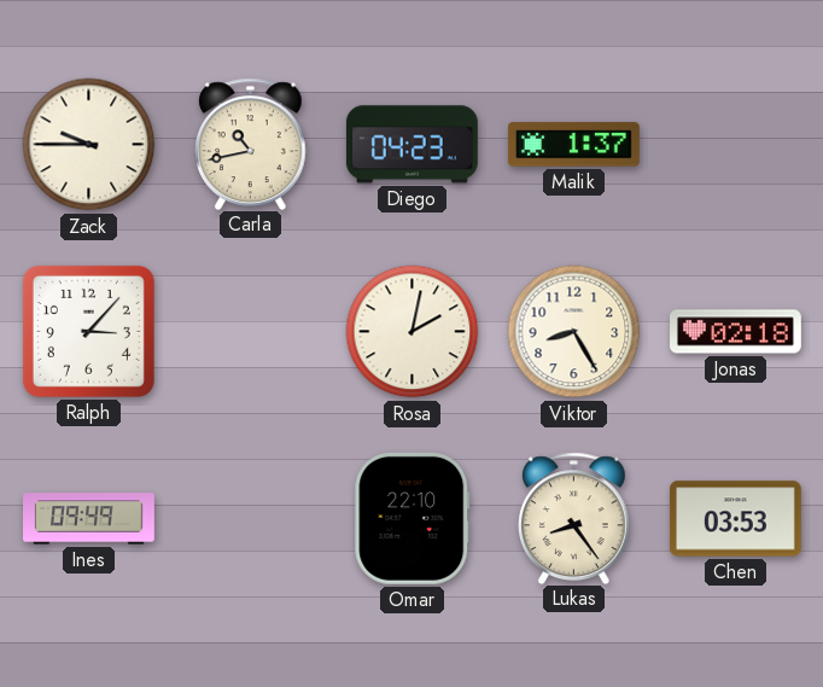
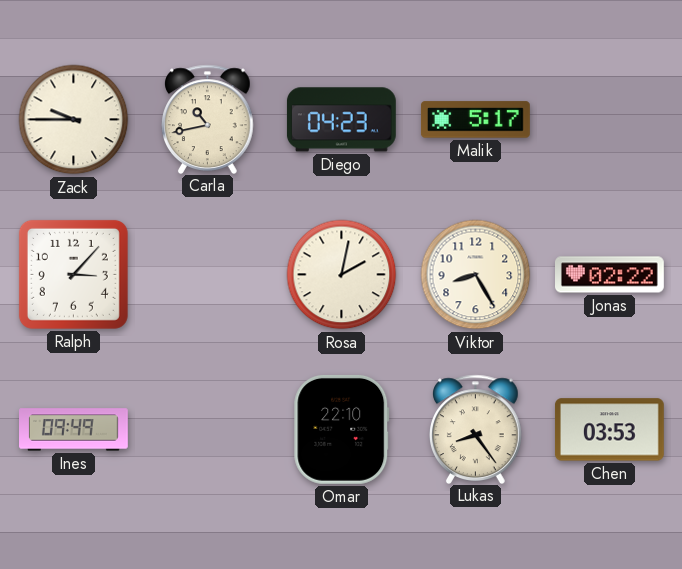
Malik: 1:37 -> 5:17
Jonas: 02:18 -> 02:22
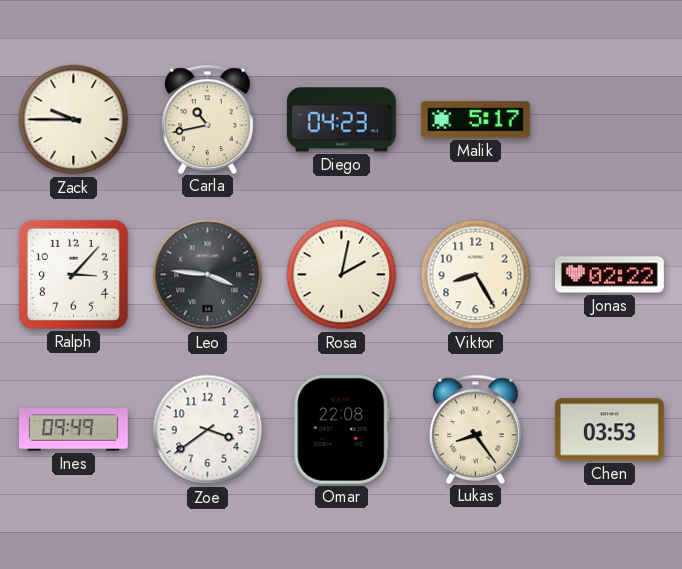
Leo: none -> 3:46
Zoe: none -> 3:39
Omar: 22:10 -> 22:08
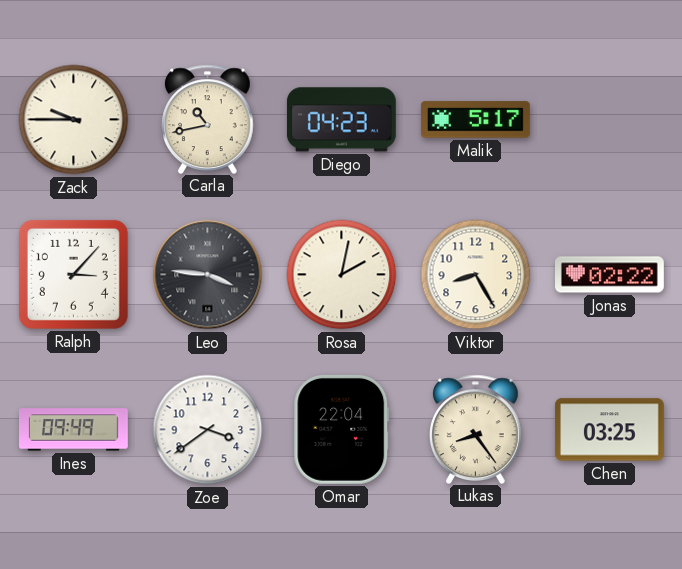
Omar: 22:08 -> 22:04
Chen: 03:53 -> 03:25
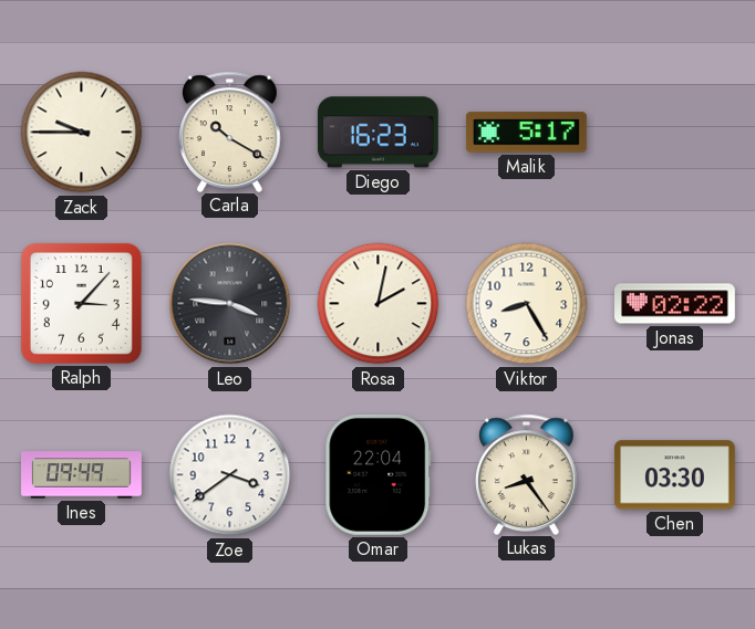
Carla: 10:43 -> 10:20
Diego: 04:23 -> 16:23
Chen: 03:25 -> 03:30
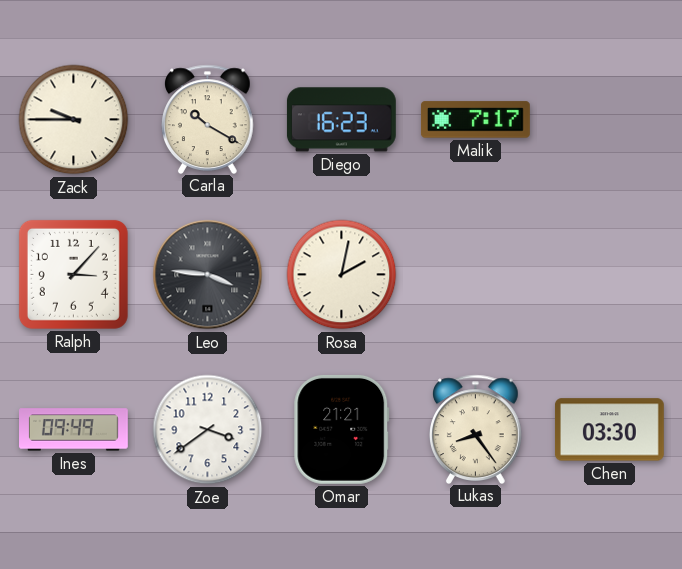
Malik: 5:17 -> 7:17
Viktor: 8:25 -> none
Jonas: 02:22 -> none
Omar: 22:04 -> 21:21
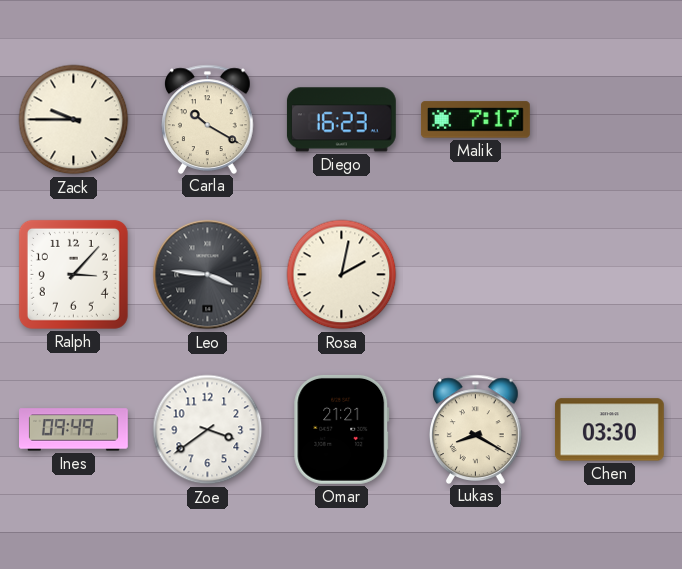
Lukas: 8:24 -> 8:20
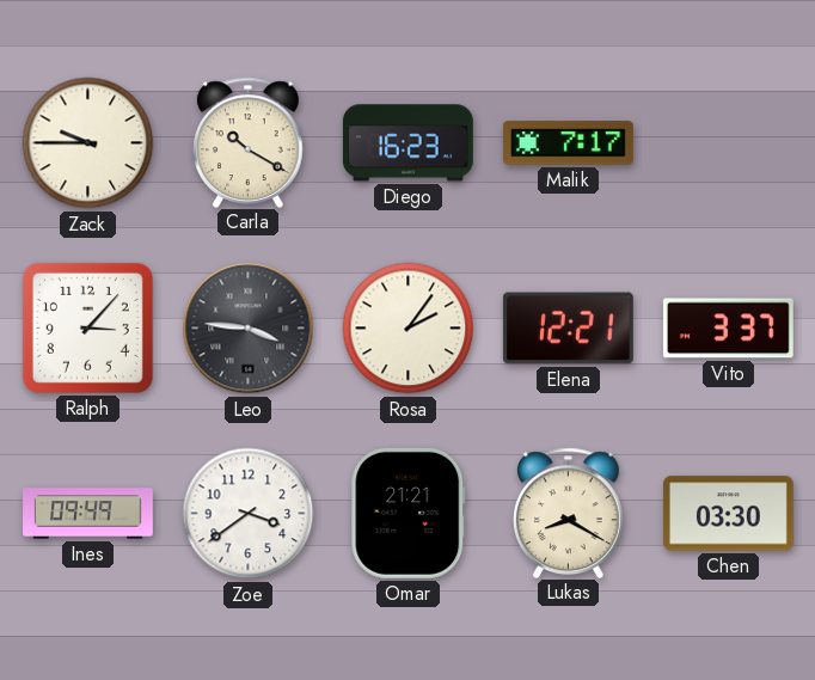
Rosa: 2:02 -> 2:06
Elena: none -> 12:21
Vito: none -> 3:37
